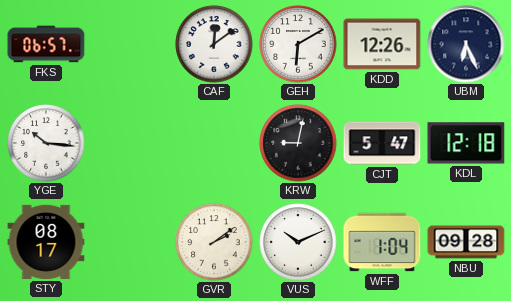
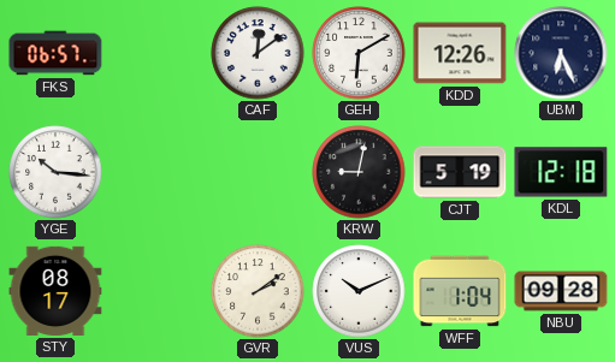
CJT: 5:47 -> 5:19
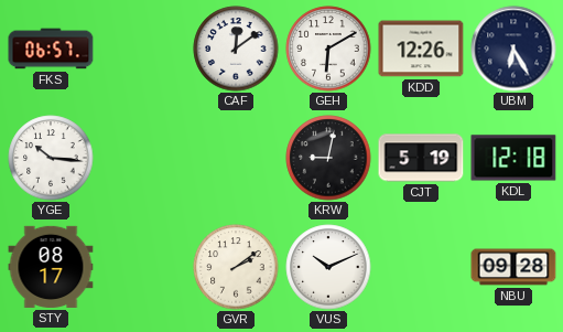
UBM: 6:26 -> 6:25
WFF: 1:04 -> none
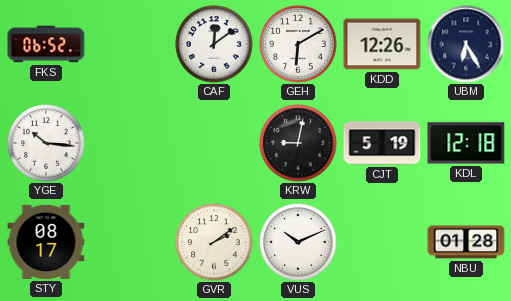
FKS: 06:57 -> 06:52
NBU: 09:28 -> 01:28
